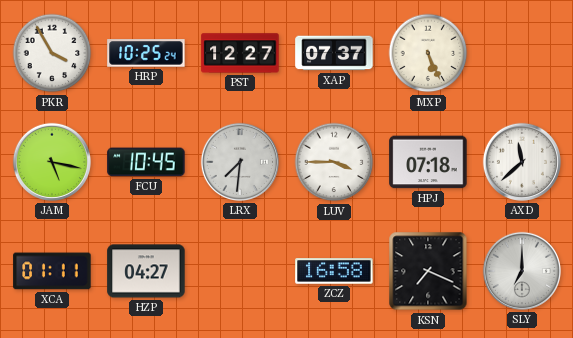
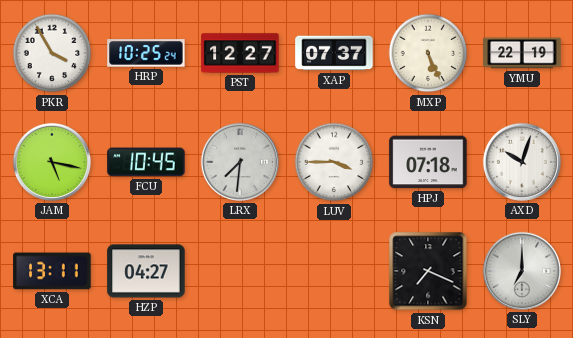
YMU: none -> 22:19
AXD: 11:38 -> 10:03
XCA: 01:11 -> 13:11
ZCZ: 16:58 -> none
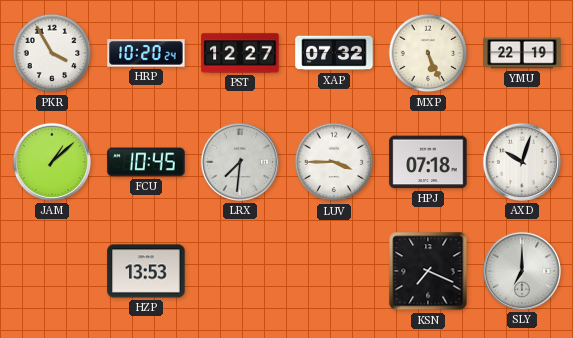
HRP: 10:25 -> 10:20
XAP: 07:37 -> 07:32
JAM: 5:17 -> 1:08
XCA: 13:11 -> none
HZP: 04:27 -> 13:53
